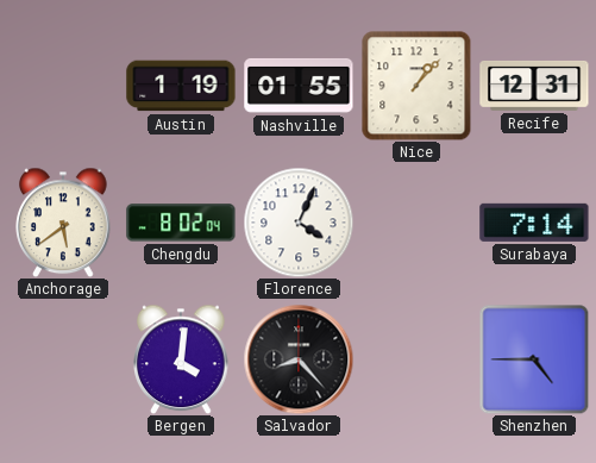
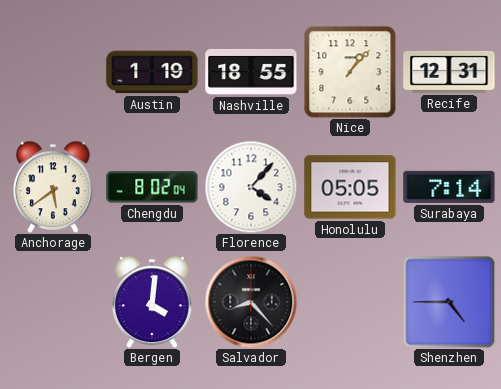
Nashville: 01:55 -> 18:55
Florence: 4:04 -> 4:07
Honolulu: none -> 05:05
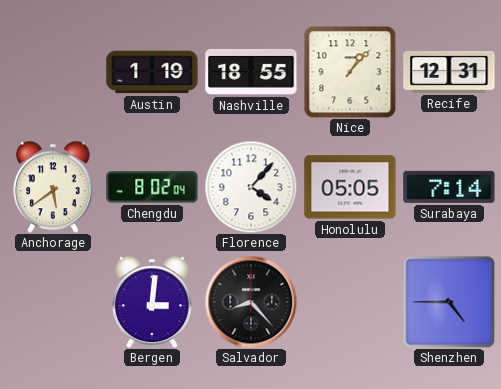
Bergen: 4:01 -> 3:01
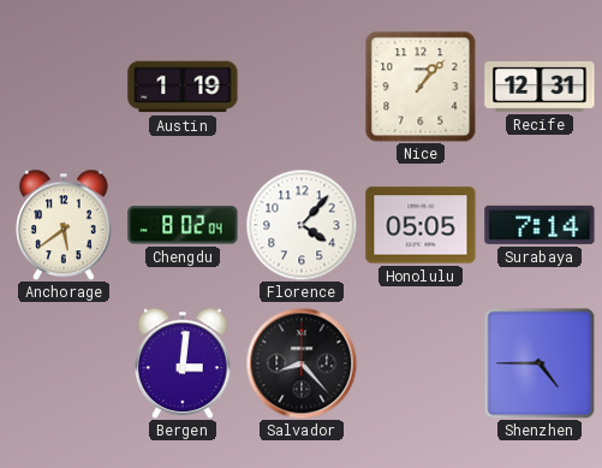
Nashville: 18:55 -> none
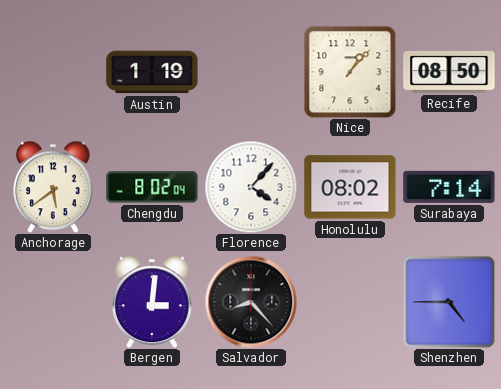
Recife: 12:31 -> 08:50
Honolulu: 05:05 -> 08:02
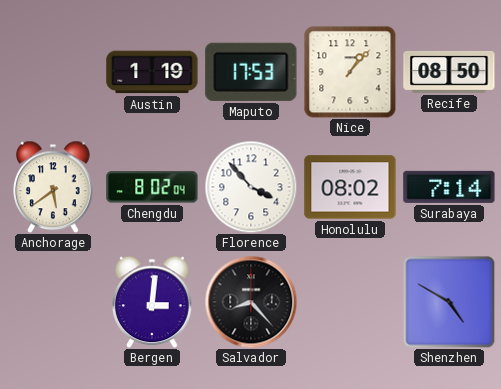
Maputo: none -> 17:53
Florence: 4:07 -> 3:53
Shenzhen: 4:45 -> 4:50
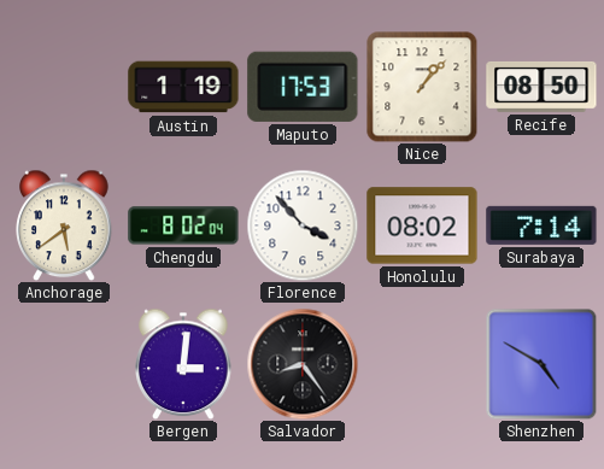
Salvador: 8:23 -> 8:24
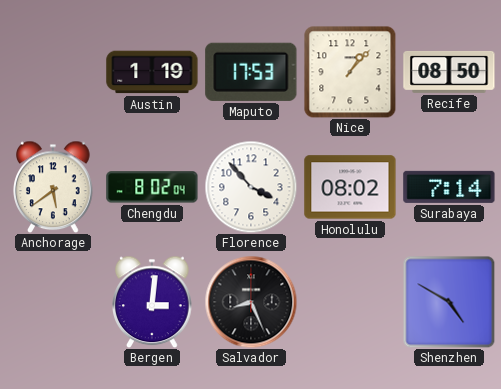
Salvador: 8:24 -> 8:26
